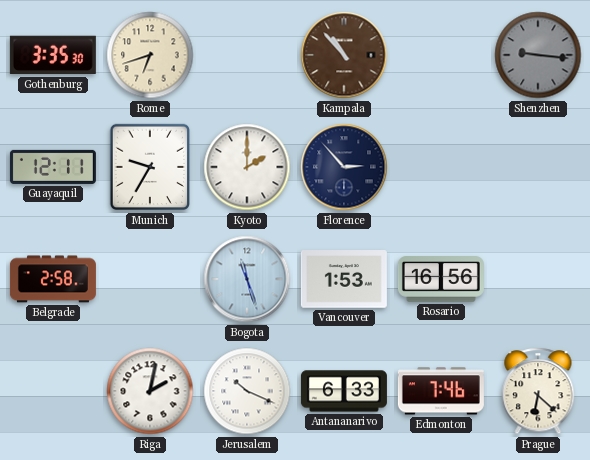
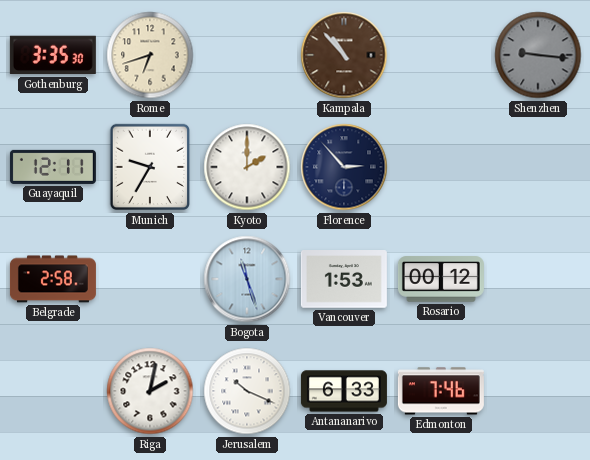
Rosario: 16:56 -> 00:12
Prague: 6:22 -> none
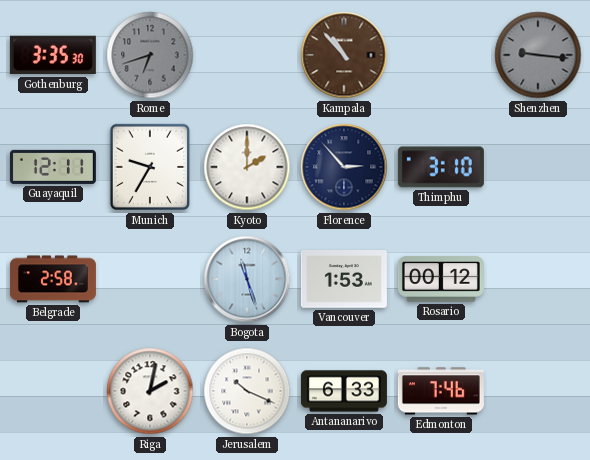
Rome dial: cream -> grey
Thimphu: none -> 3:10
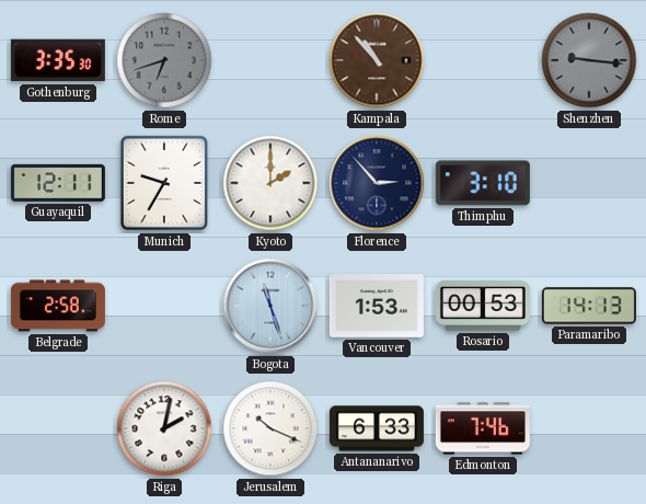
Rosario: 00:12 -> 00:53
Paramaribo: none -> 14:13
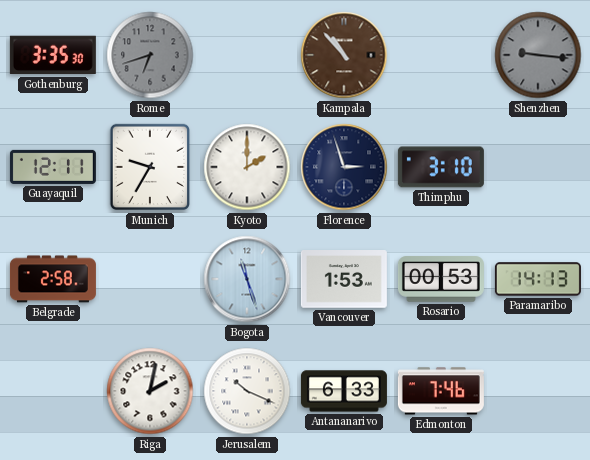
Florence: 2:53 -> 2:57
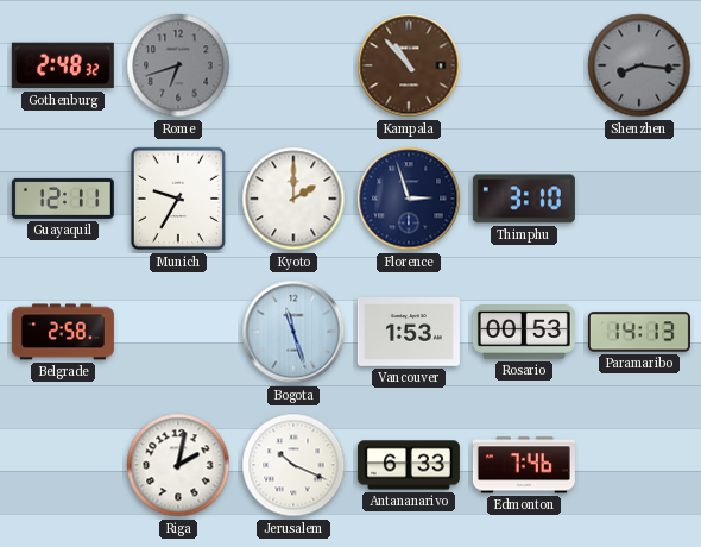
Gothenburg: 3:35 -> 2:48
Shenzhen: 9:16 -> 8:16
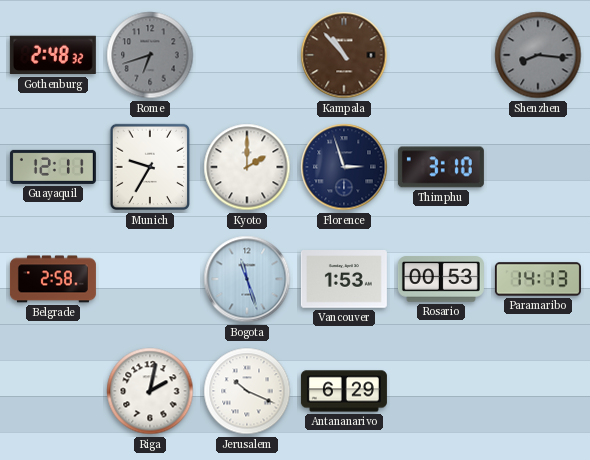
Antananarivo: 6:33 -> 6:29
Edmonton: 7:46 -> none
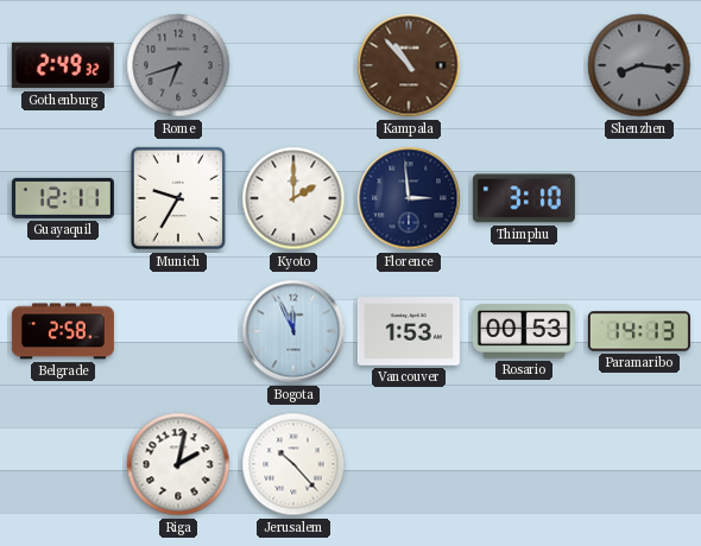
Gothenburg: 2:48 -> 2:49
Florence: 2:57 -> 2:59
Bogota: 11:27 -> 11:56
Jerusalem: 10:19 -> 10:23
Antananarivo: 6:29 -> none
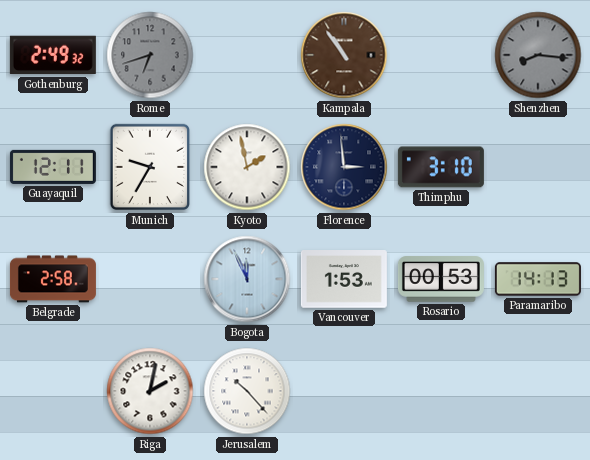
Kampala: 10:53 -> 10:54
Kyoto: 2:00 -> 1:58
